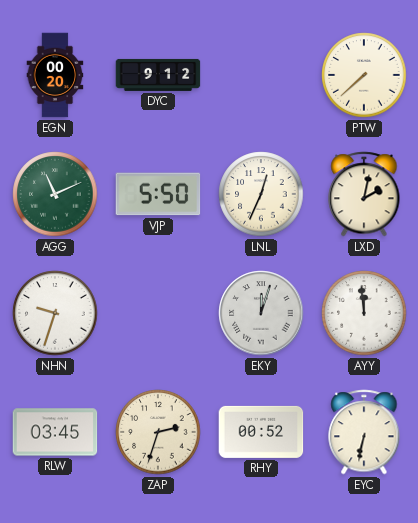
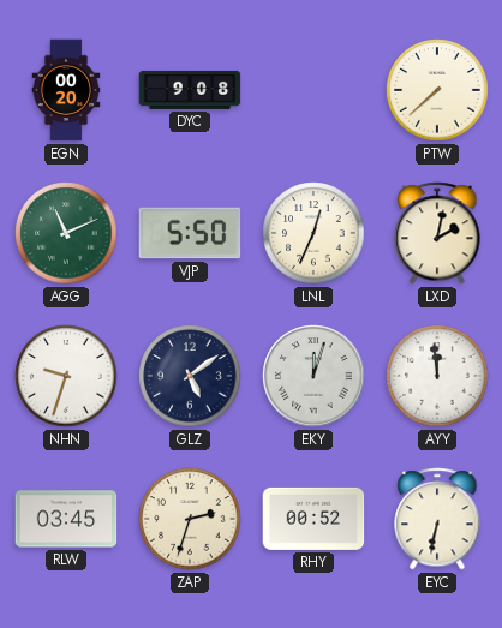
DYC: 9:12 -> 9:08
GLZ: none -> 5:09
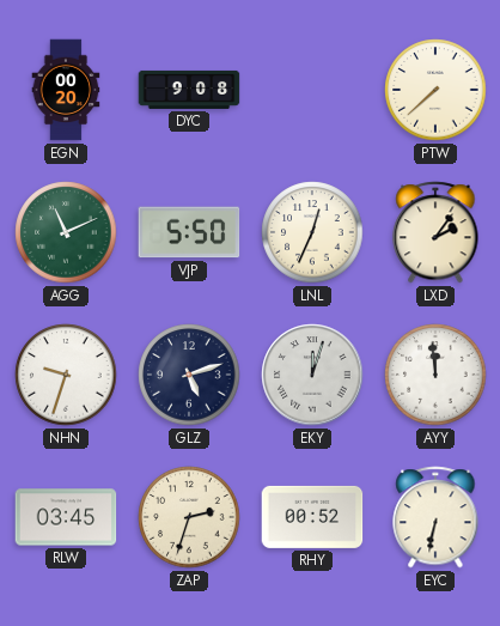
LXD: 2:02 -> 2:06
GLZ: 5:09 -> 5:12
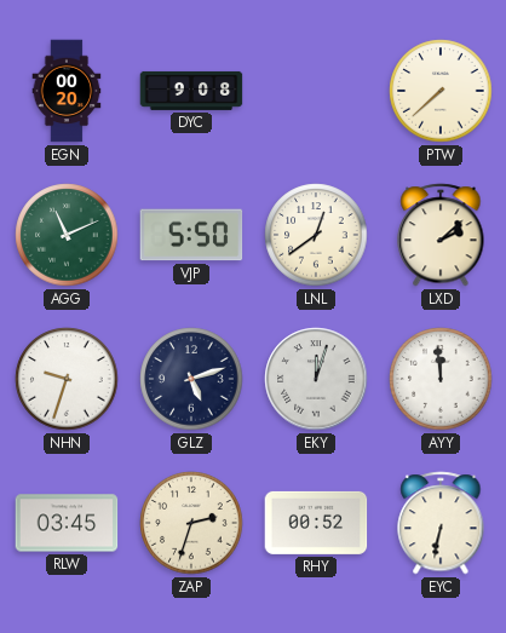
LNL: 12:34 -> 12:39
LXD: 2:06 -> 2:08
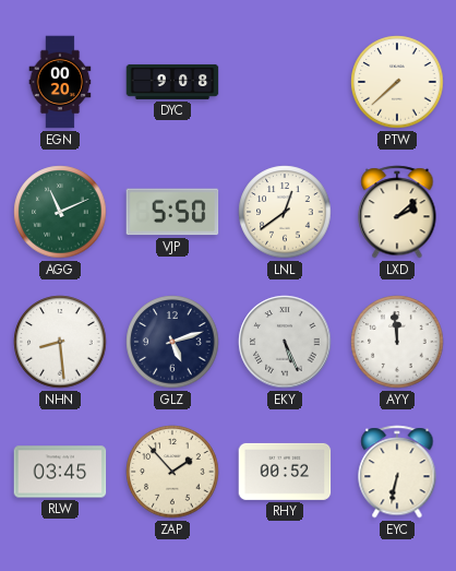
NHN: 9:33 -> 8:29
EKY: 12:03 -> 5:26
ZAP: 2:33 -> 1:53
